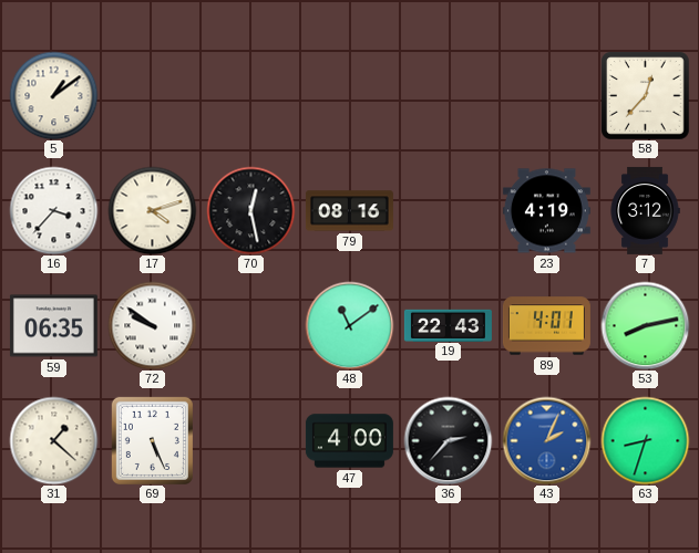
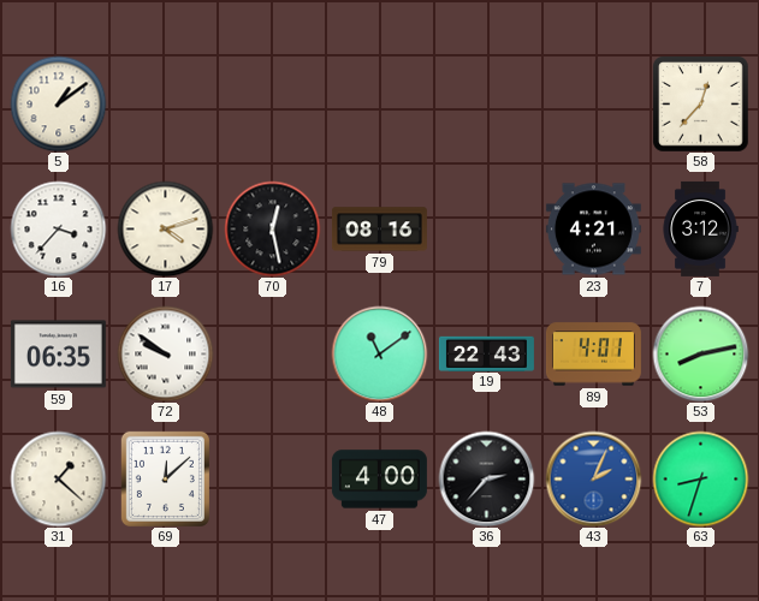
23: 4:19 -> 4:21
69: 5:26 -> 12:08
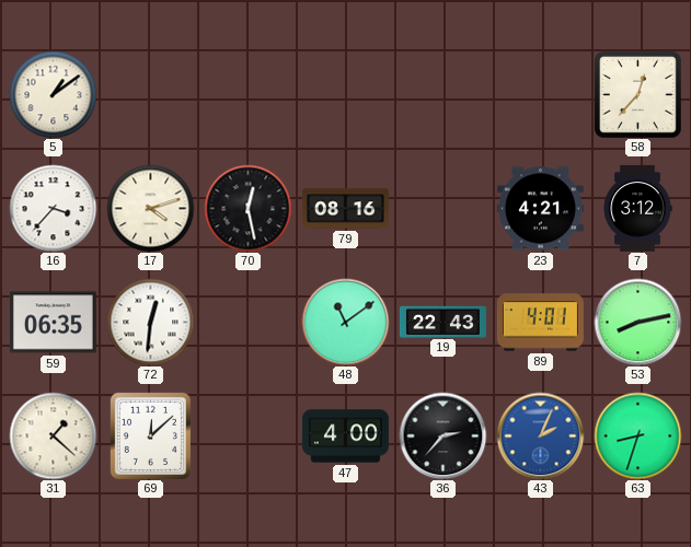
72: 9:51 -> 12:31
